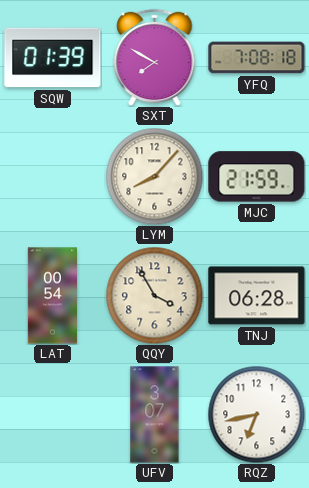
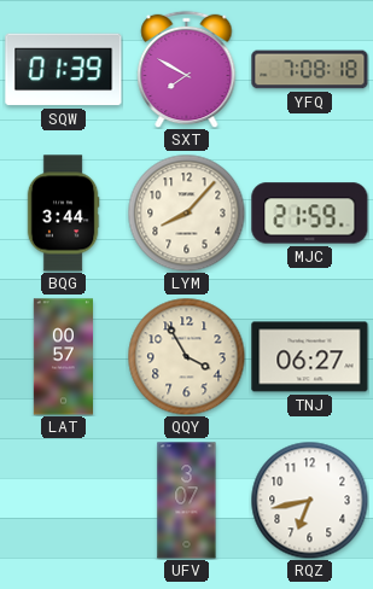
BQG: none -> 3:44
LAT: 00:54 -> 00:57
TNJ: 06:28 -> 06:27
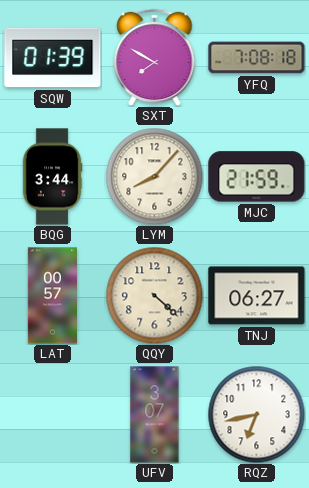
QQY: 3:55 -> 4:22
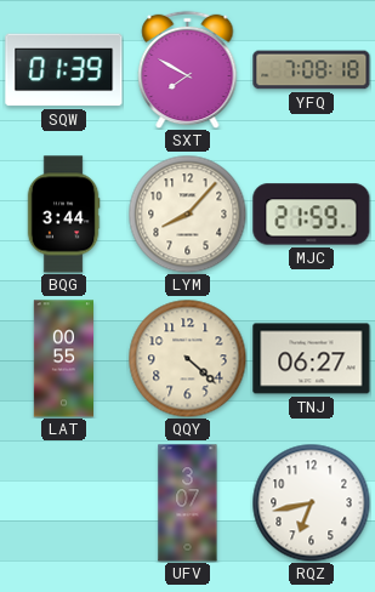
LAT: 00:57 -> 00:55
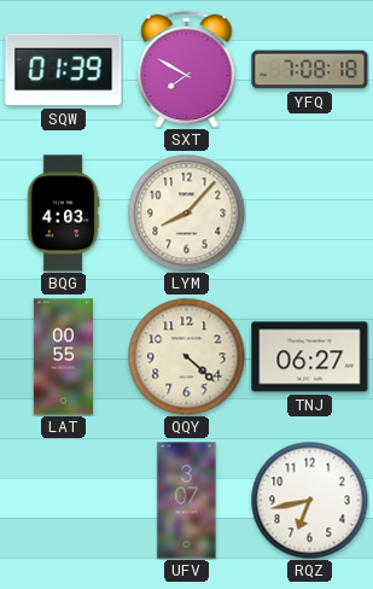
BQG: 3:44 -> 4:03
MJC: 21:59 -> none
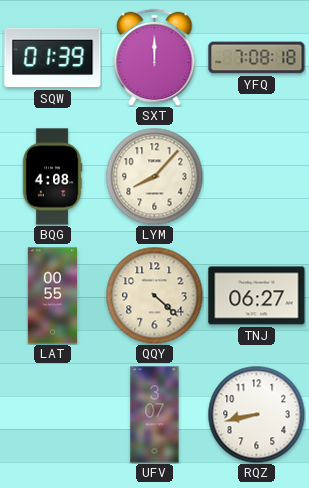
SXT: 7:50 -> 12:00
BQG: 4:03 -> 4:08
RQZ: 6:43 -> 8:43
